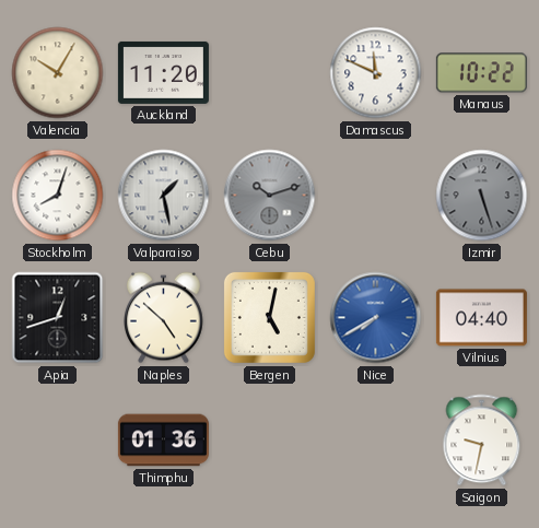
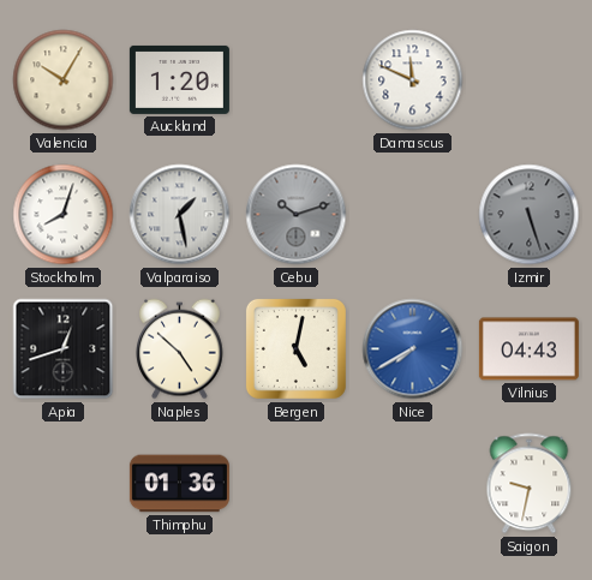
Auckland: 11:20 -> 1:20
Manaus: 10:22 -> none
Vilnius: 04:40 -> 04:43
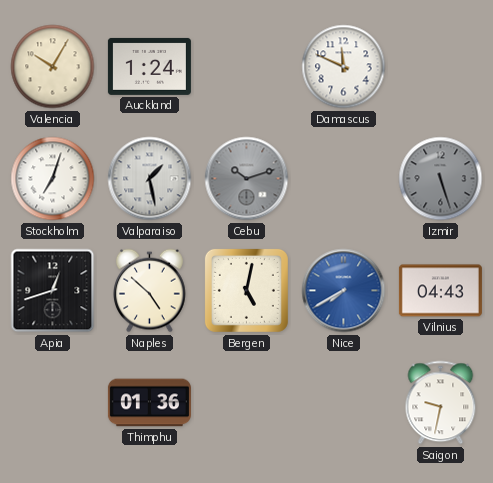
Auckland: 1:20 -> 1:24
Stockholm: 8:03 -> 7:03
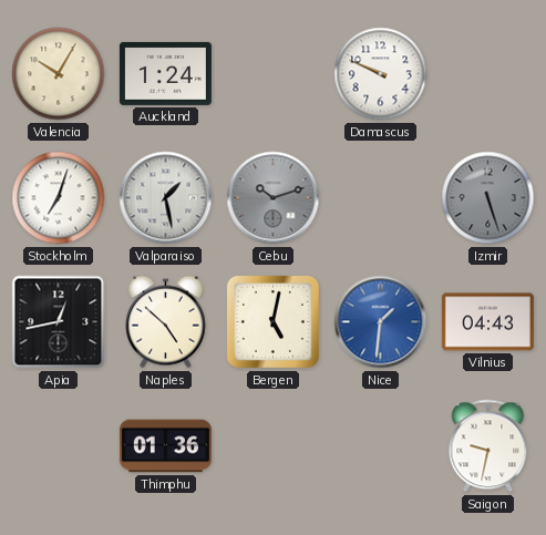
Damascus: 11:49 -> 9:49
Apia: 12:42 -> 12:43
Nice: 7:40 -> 1:31
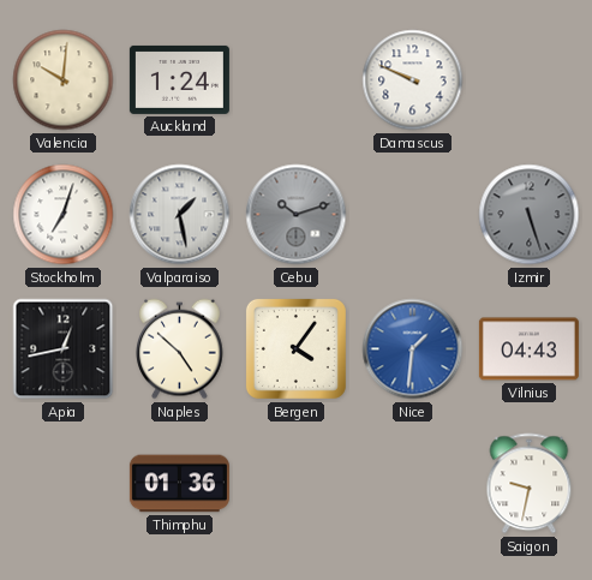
Valencia: 10:05 -> 10:01
Bergen: 5:02 -> 4:06
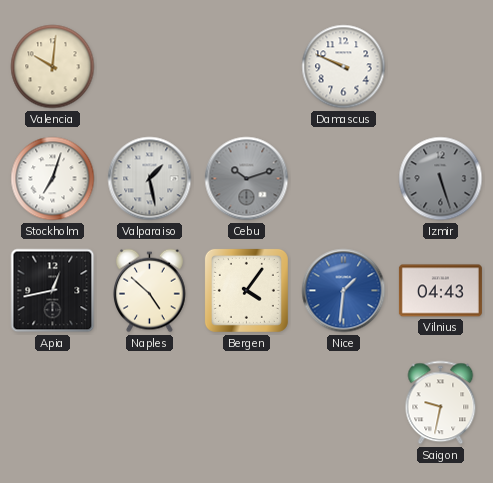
Auckland: 1:24 -> none
Thimphu: 01:36 -> none
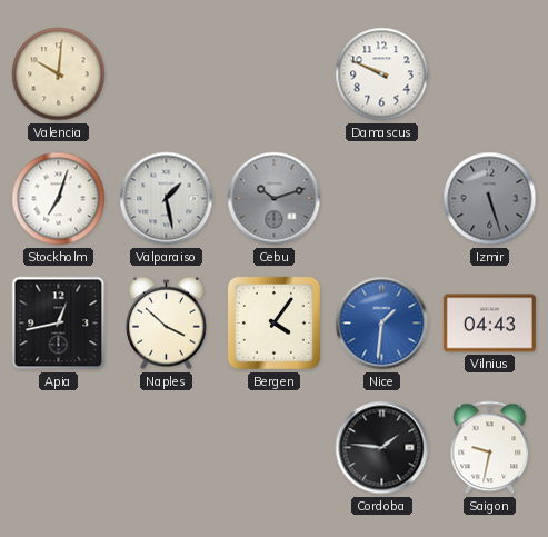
Naples: 4:52 -> 3:52
Cordoba: none -> 1:46
